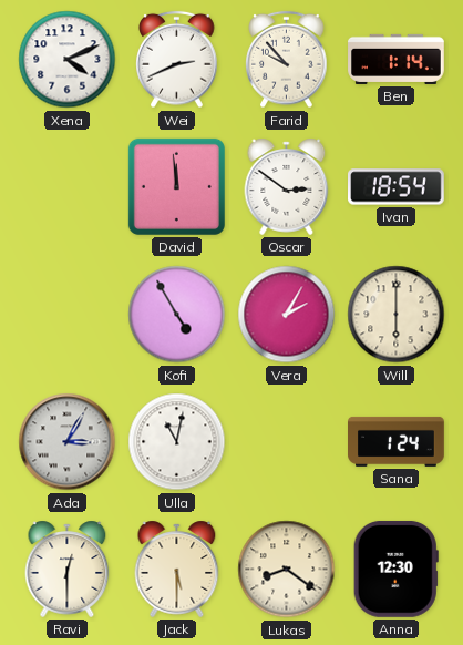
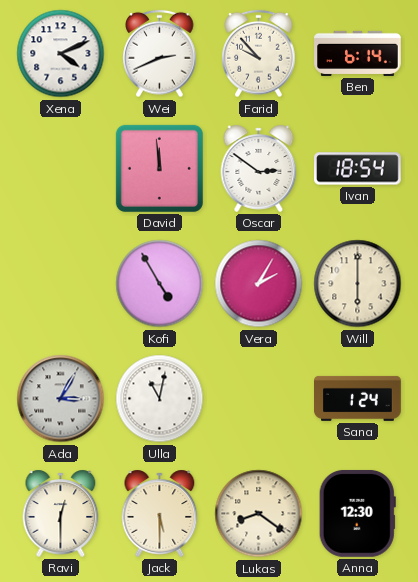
Ben: 1:14 -> 6:14
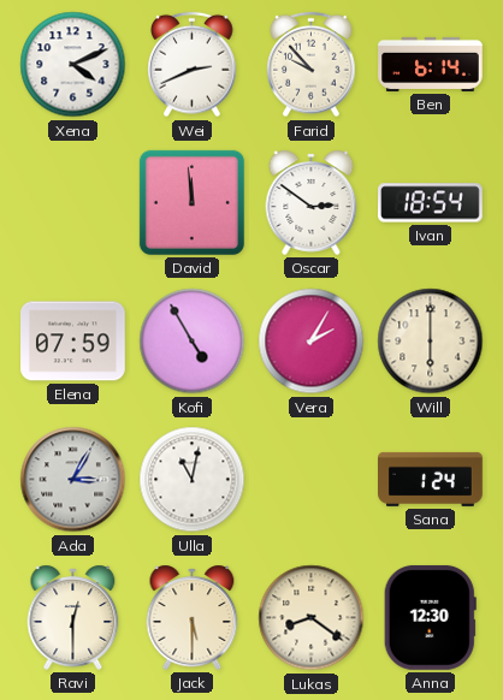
Elena: none -> 07:59
